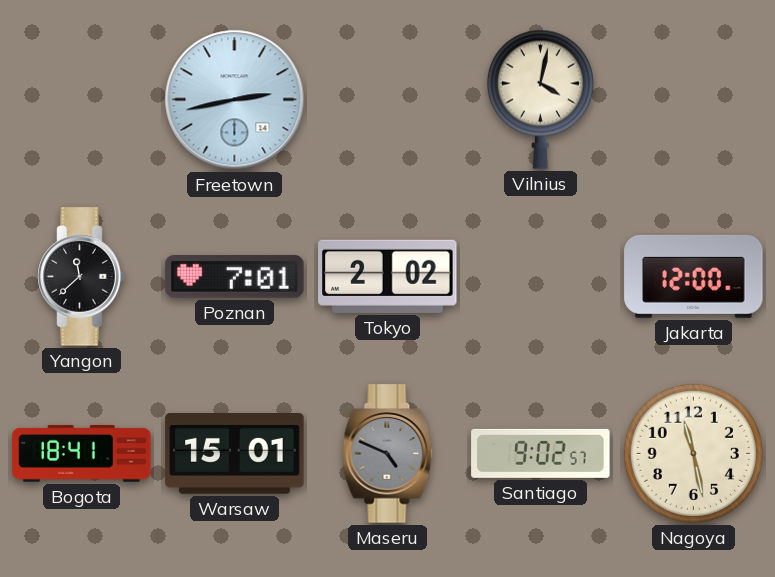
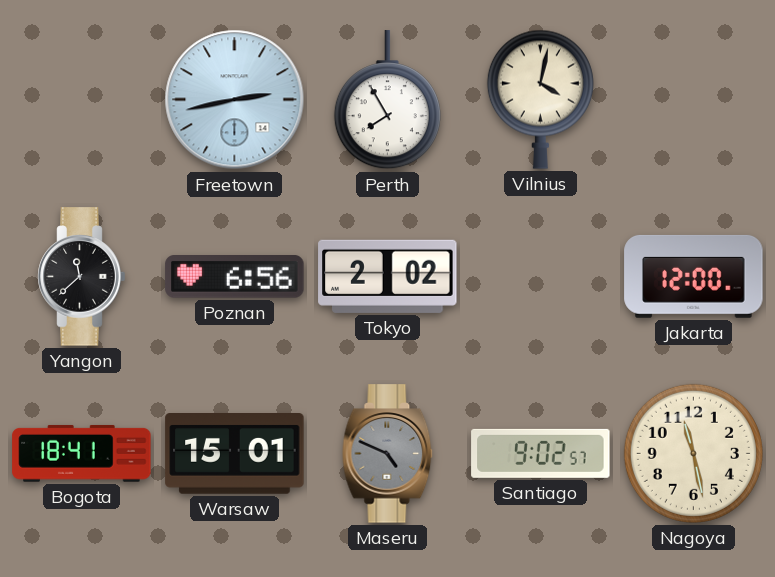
Perth: none -> 7:55
Poznan: 7:01 -> 6:56
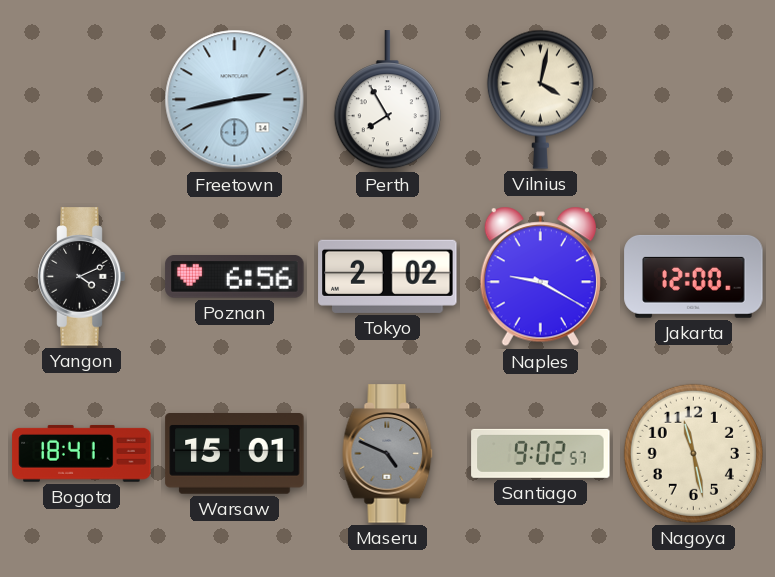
Yangon: 11:38 -> 4:11
Naples: none -> 9:20
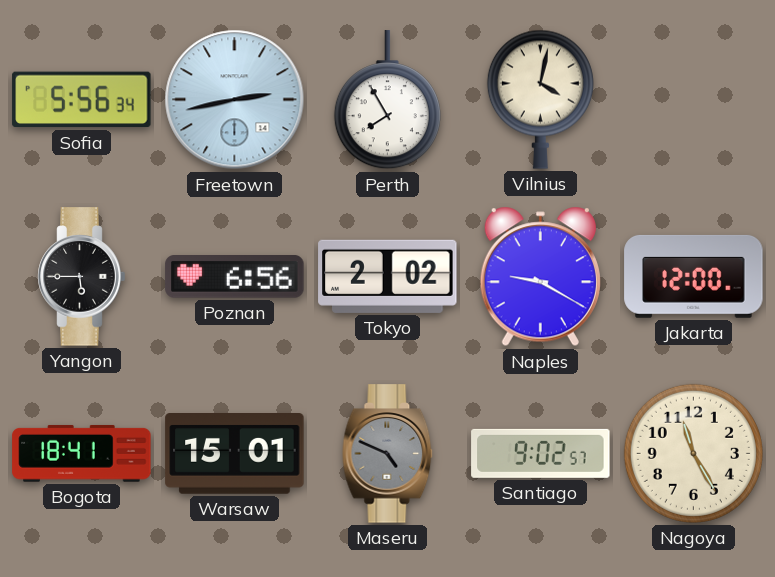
Sofia: none -> 5:56
Yangon: 4:11 -> 5:45
Nagoya: 11:28 -> 11:25
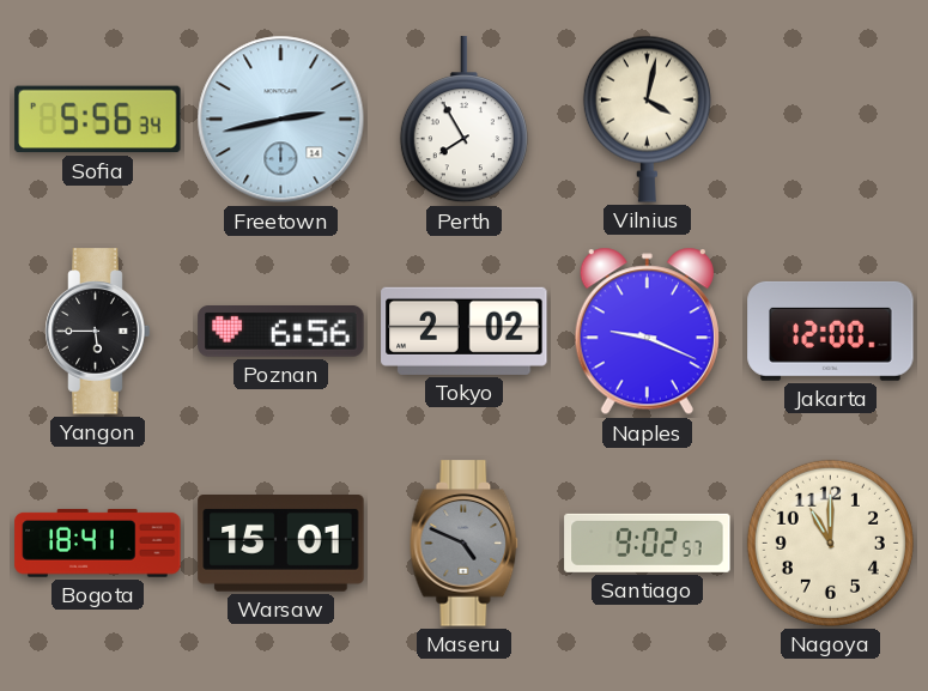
Naples: 9:20 -> 9:19
Nagoya: 11:25 -> 11:00
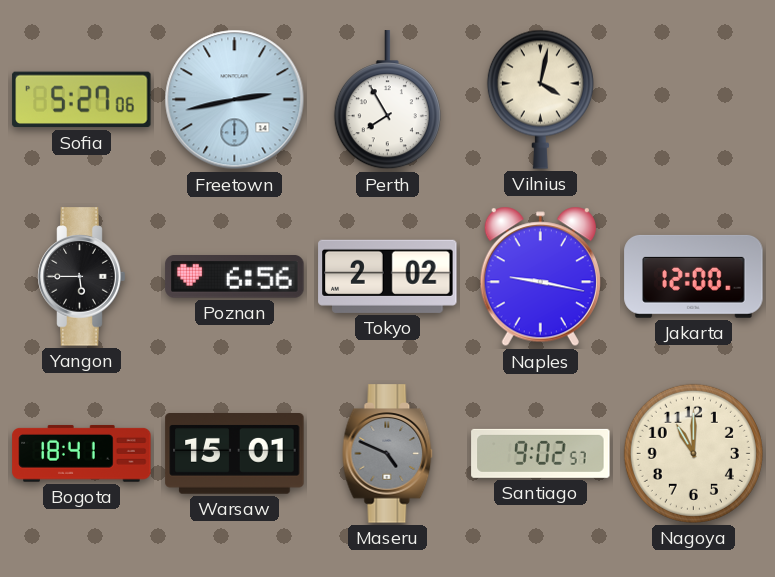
Sofia: 5:56 -> 5:27
Naples: 9:19 -> 9:17
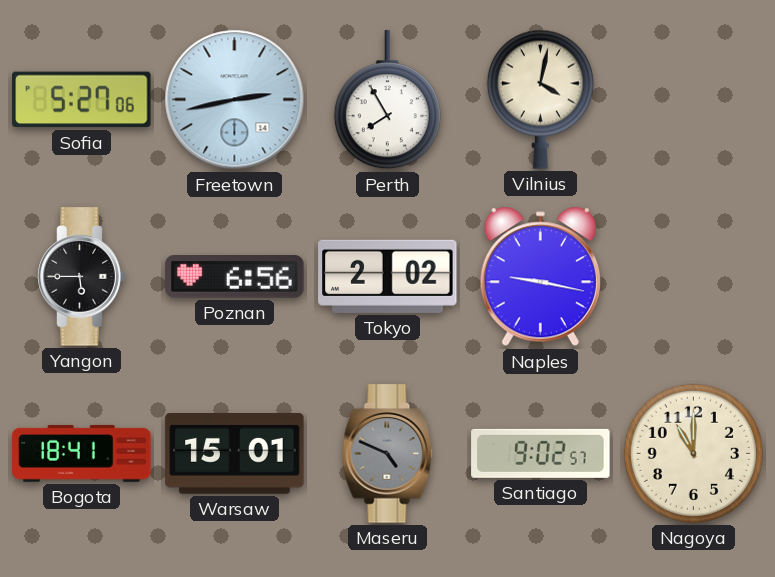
Jakarta: 12:00 -> none
